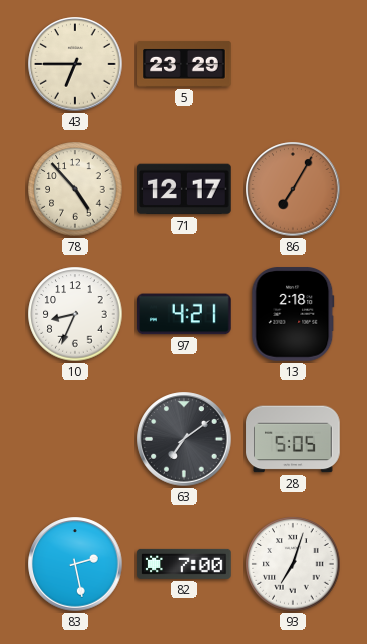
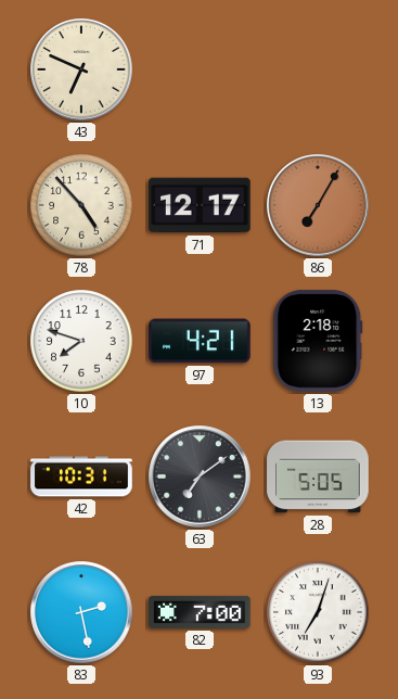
43: 6:45 -> 6:49
5: 23:29 -> none
10: 8:34 -> 7:48
42: none -> 10:31
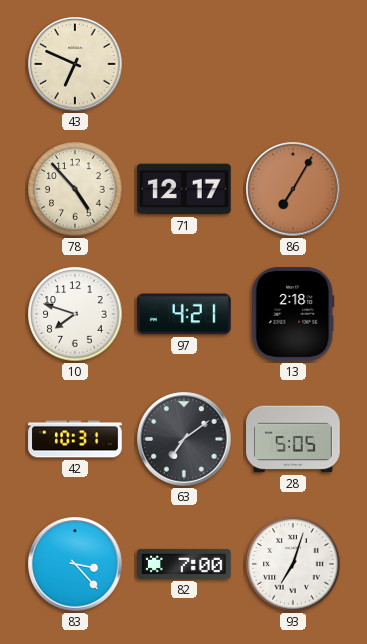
83: 2:28 -> 3:23
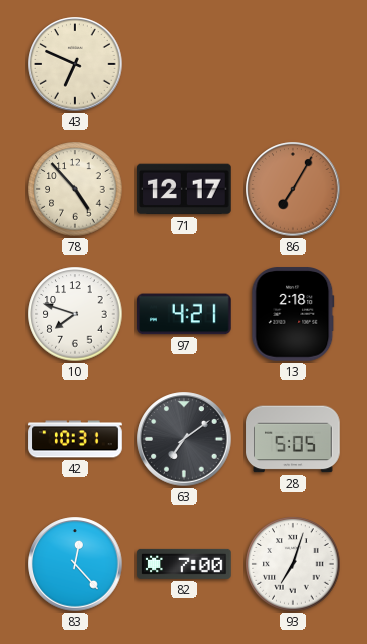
83: 3:23 -> 12:23
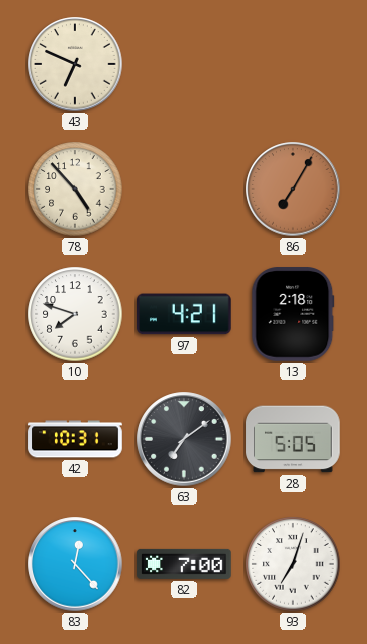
71: 12:17 -> none
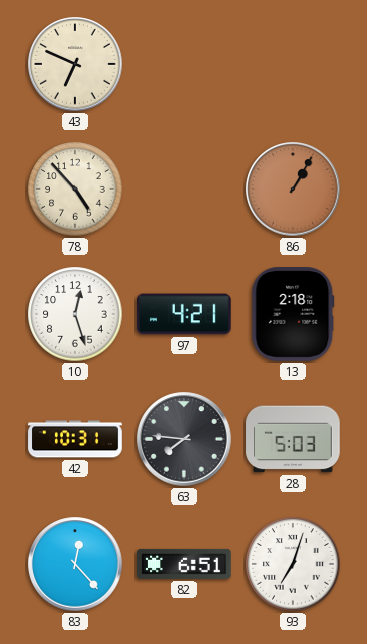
86: 7:05 -> 1:05
10: 7:48 -> 12:27
63: 7:09 -> 7:46
28: 5:05 -> 5:03
82: 7:00 -> 6:51
